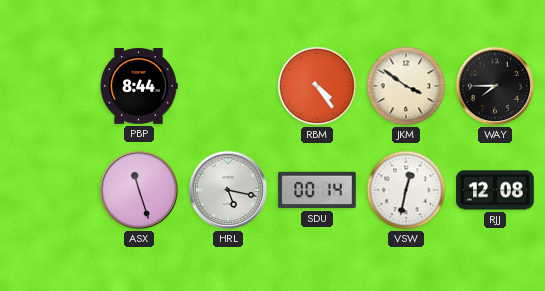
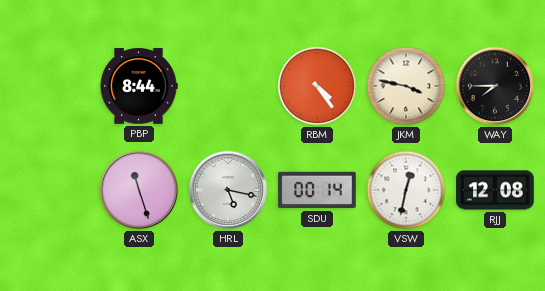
JKM: 3:51 -> 3:47
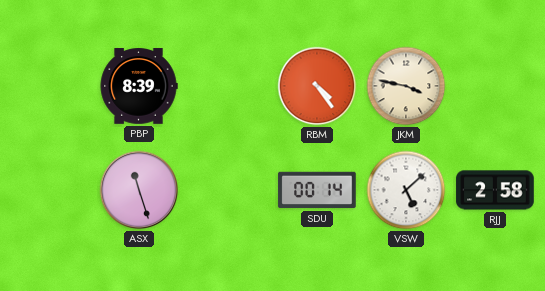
PBP: 8:44 -> 8:39
WAY: 7:45 -> none
HRL: 5:17 -> none
VSW: 12:32 -> 5:08
RJJ: 12:08 -> 2:58
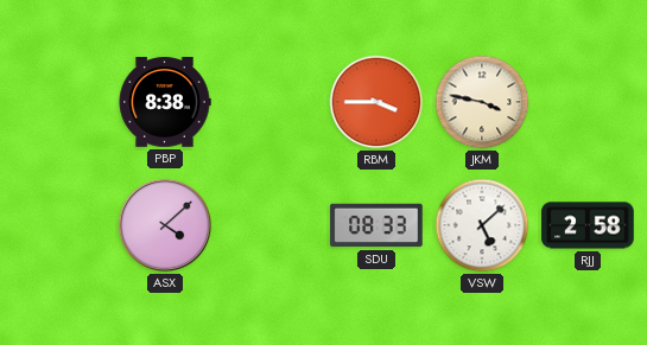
PBP: 8:39 -> 8:38
RBM: 4:24 -> 3:45
ASX: 11:27 -> 4:08
SDU: 00:14 -> 08:33
